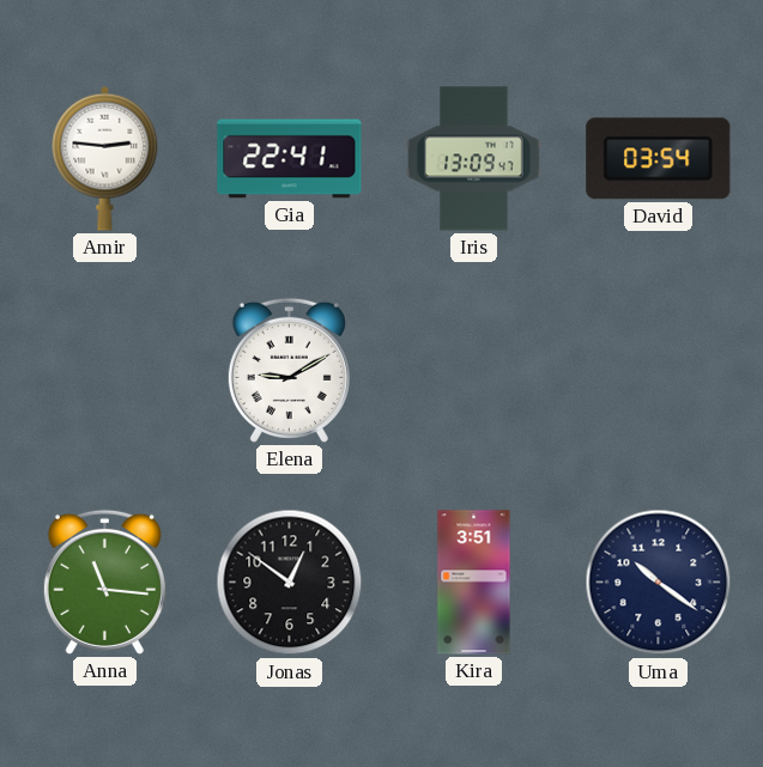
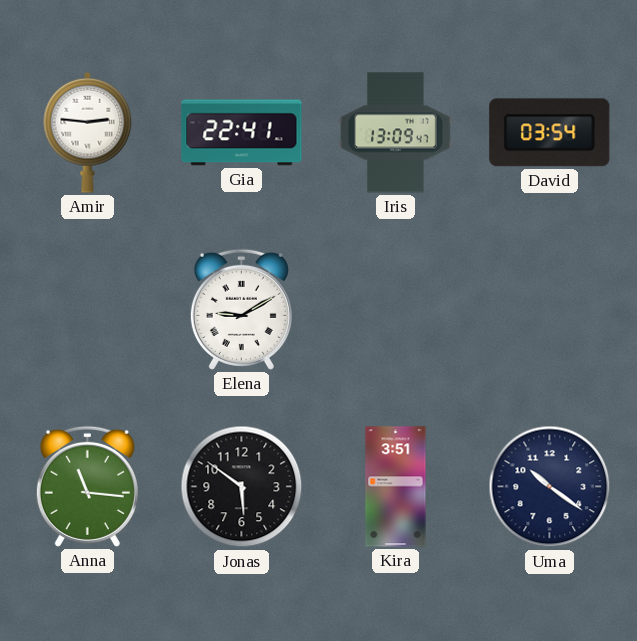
Jonas: 12:51 -> 5:51
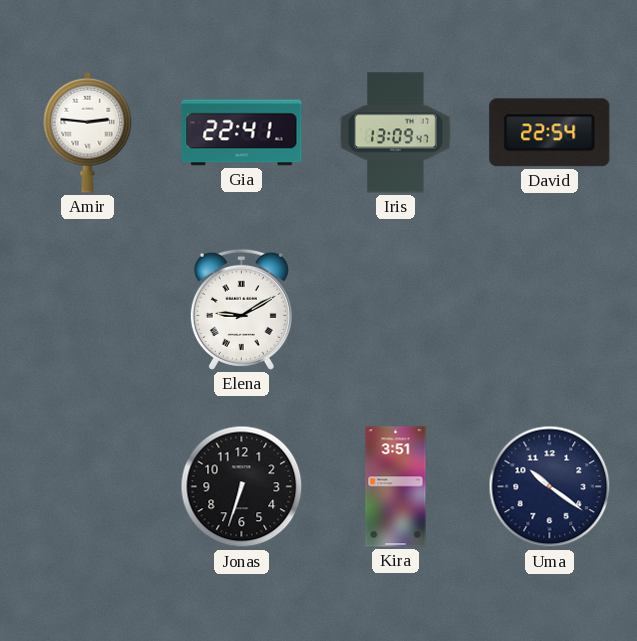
David: 03:54 -> 22:54
Anna: 11:16 -> none
Jonas: 5:51 -> 6:33
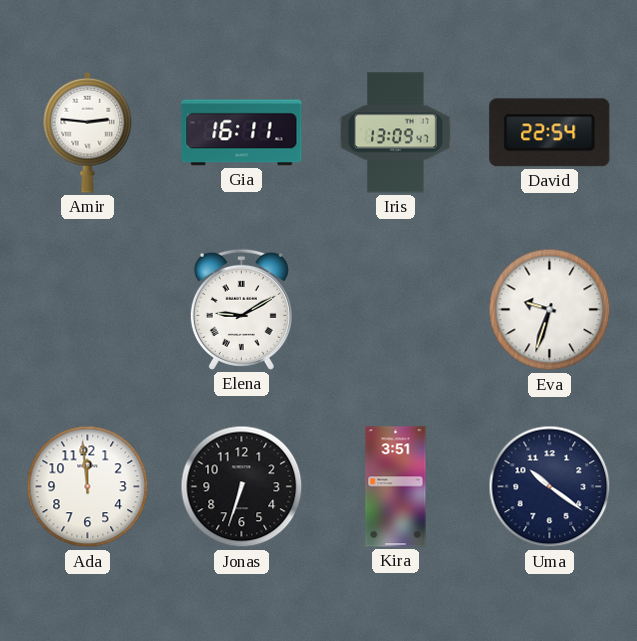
Gia: 22:41 -> 16:11
Eva: none -> 9:33
Ada: none -> 11:59
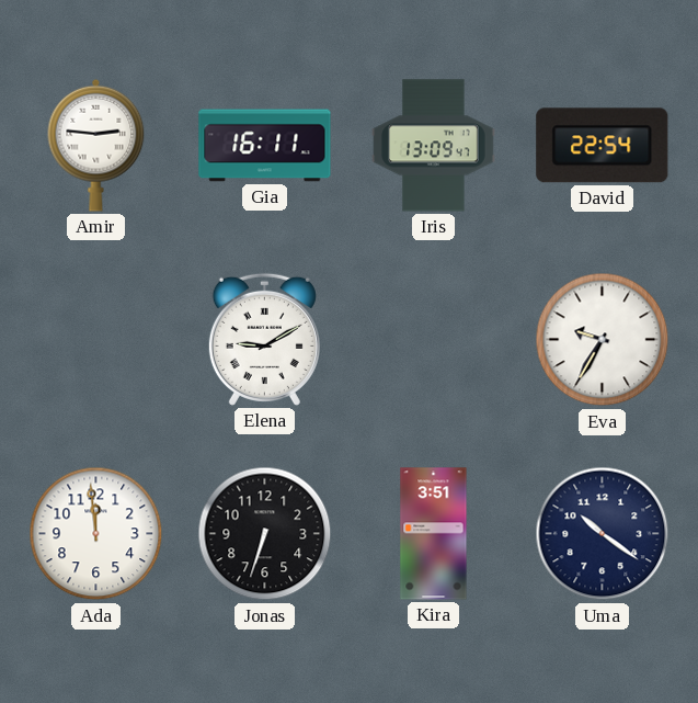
Eva: 9:33 -> 9:35
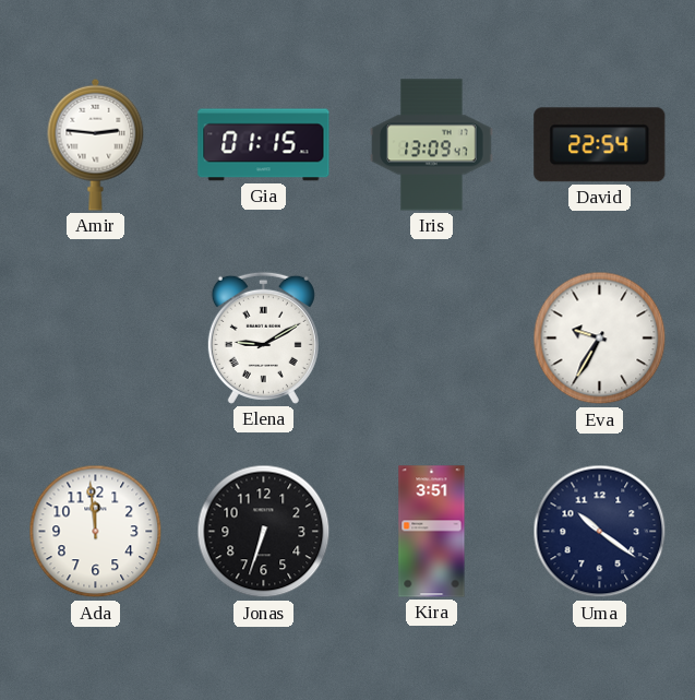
Gia: 16:11 -> 01:15
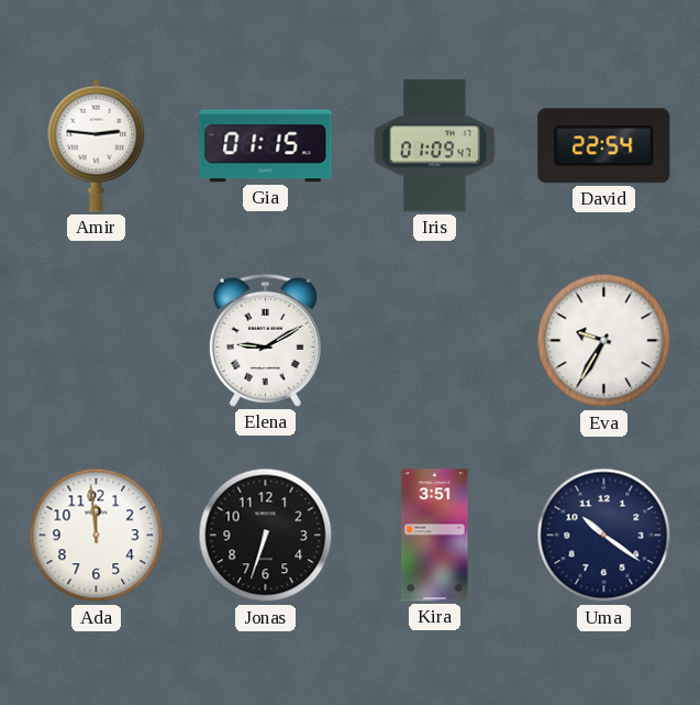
Iris: 13:09 -> 01:09
